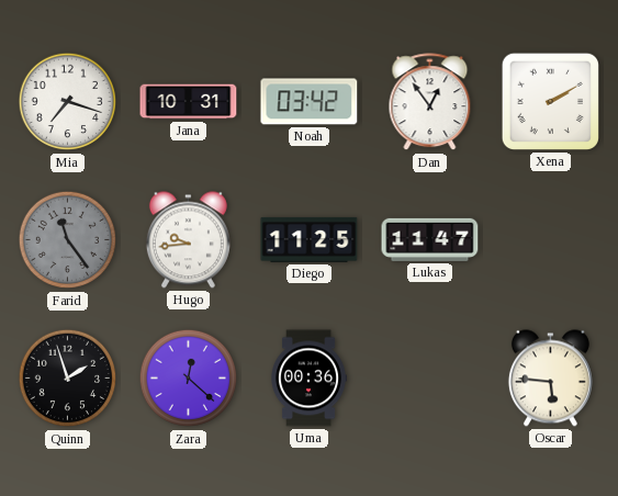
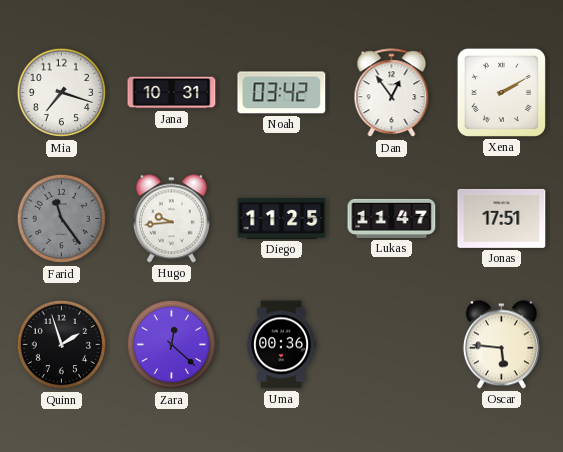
Jonas: none -> 17:51
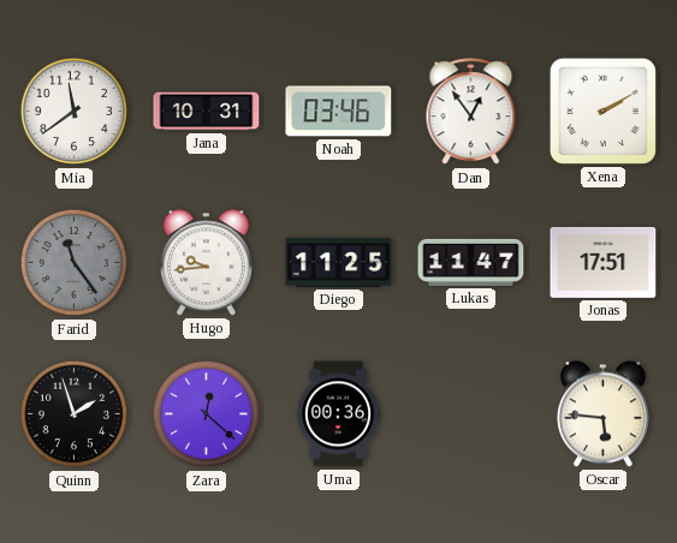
Mia: 7:18 -> 11:39
Noah: 03:42 -> 03:46
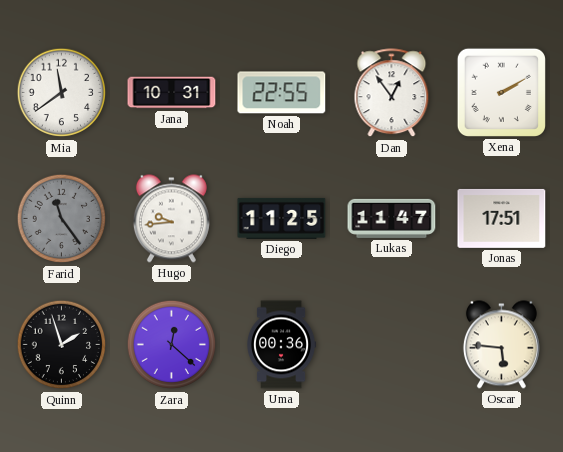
Noah: 03:46 -> 22:55
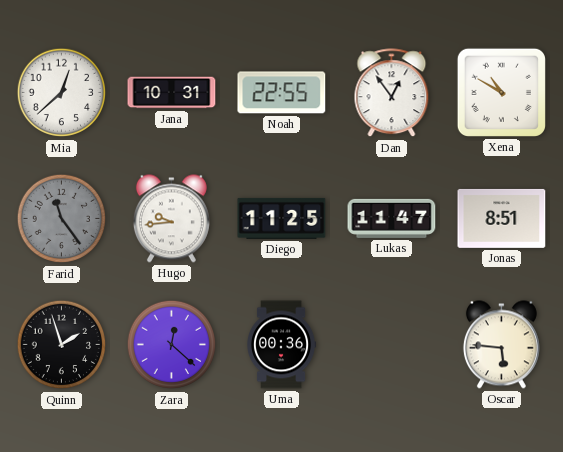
Mia: 11:39 -> 12:38
Xena: 2:10 -> 10:50
Jonas: 17:51 -> 8:51
